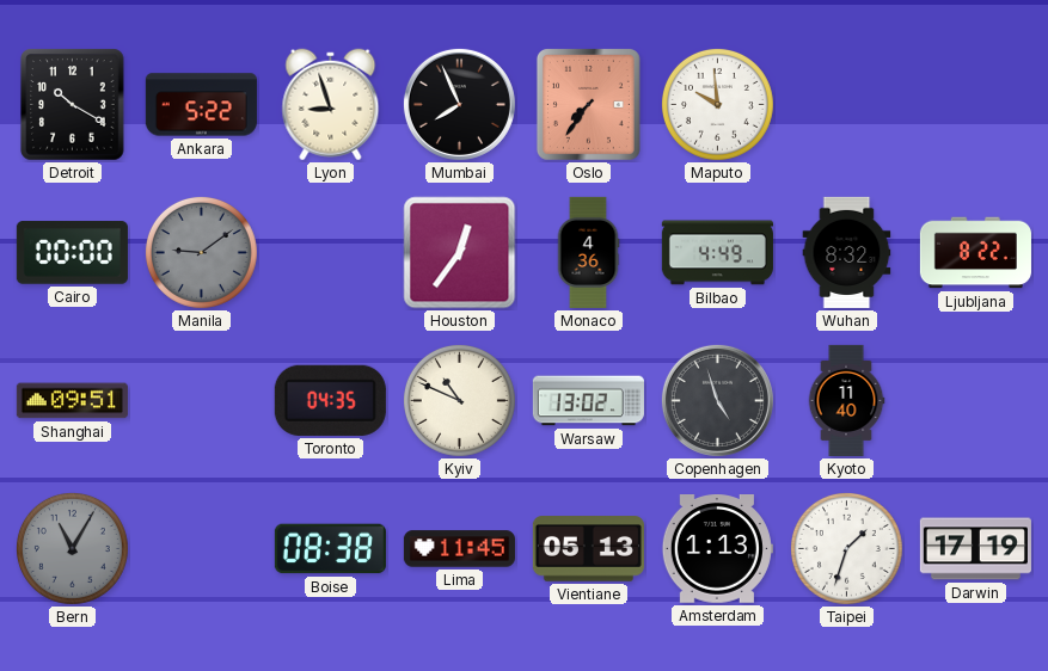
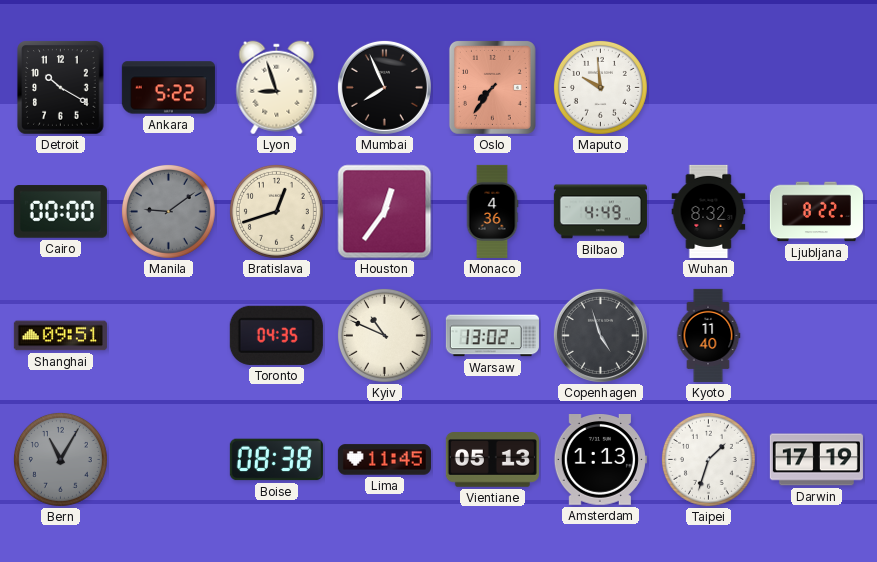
Bratislava: none -> 12:42
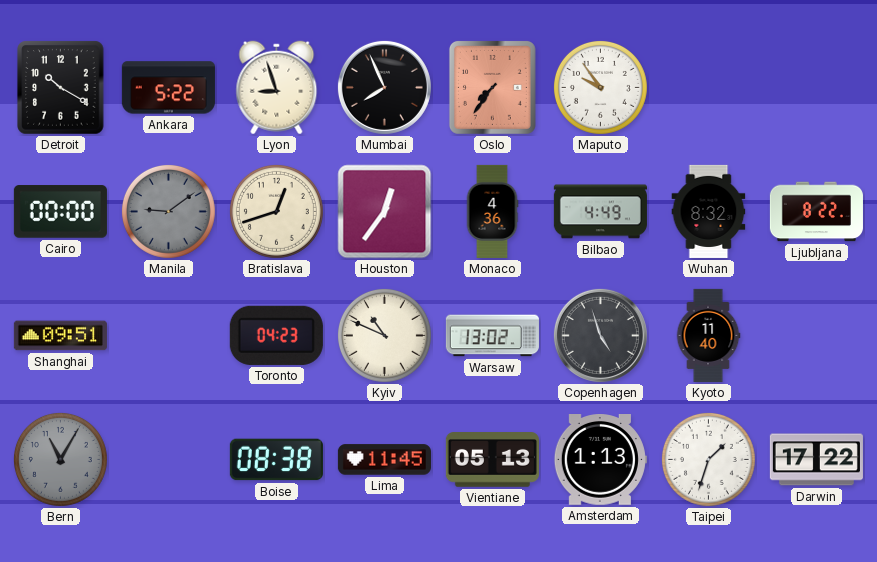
Maputo: 9:59 -> 9:54
Toronto: 04:35 -> 04:23
Darwin: 17:19 -> 17:22
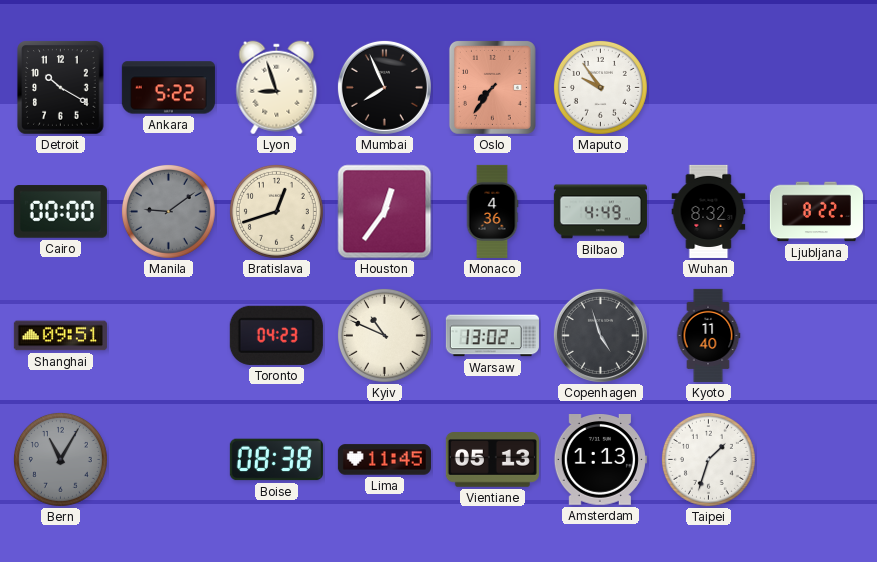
Darwin: 17:22 -> none
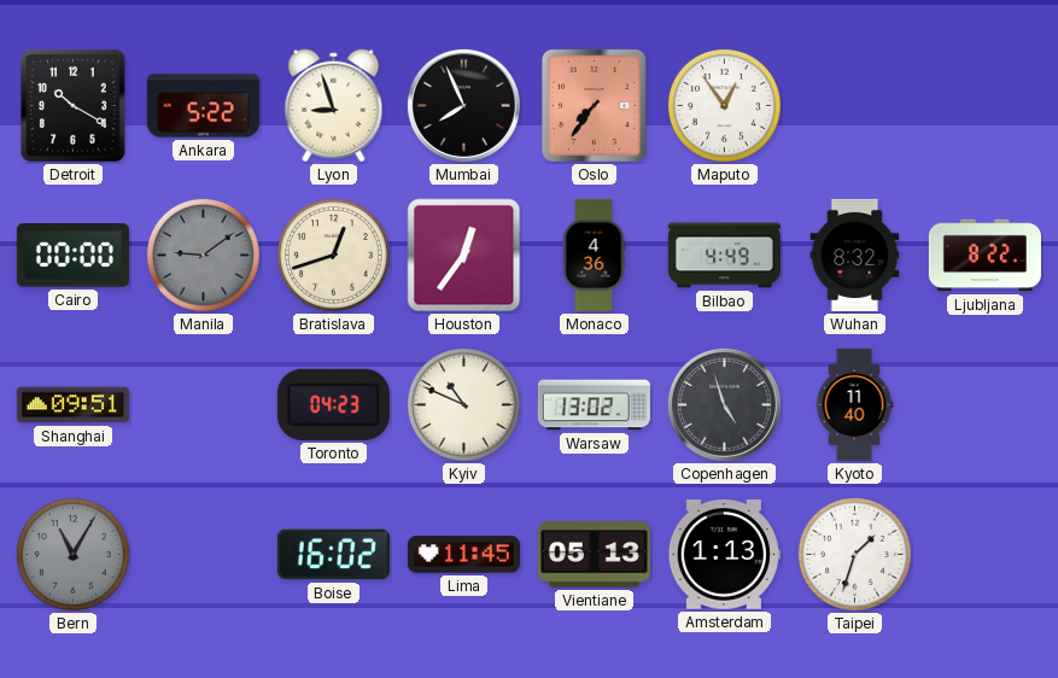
Maputo: 9:54 -> 12:54
Boise: 08:38 -> 16:02
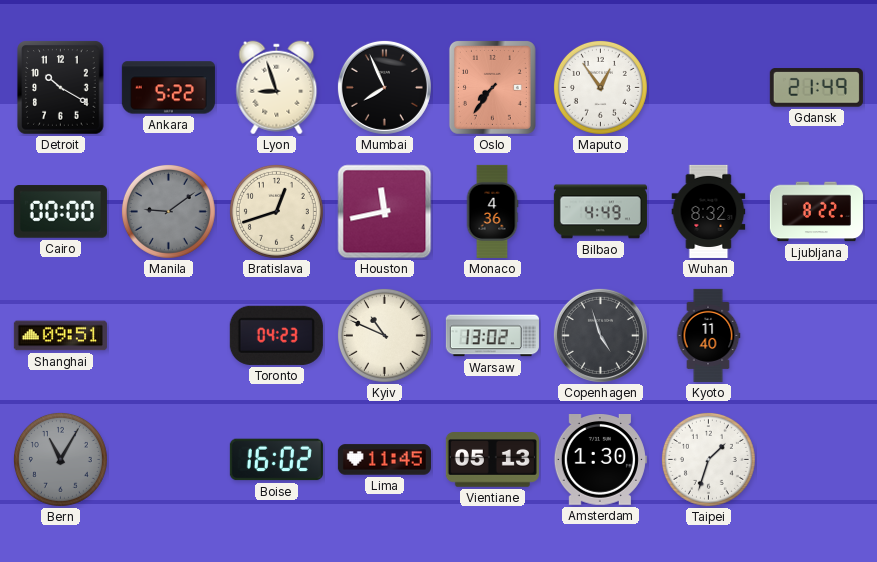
Gdansk: none -> 21:49
Houston: 12:36 -> 11:43
Amsterdam: 1:13 -> 1:30
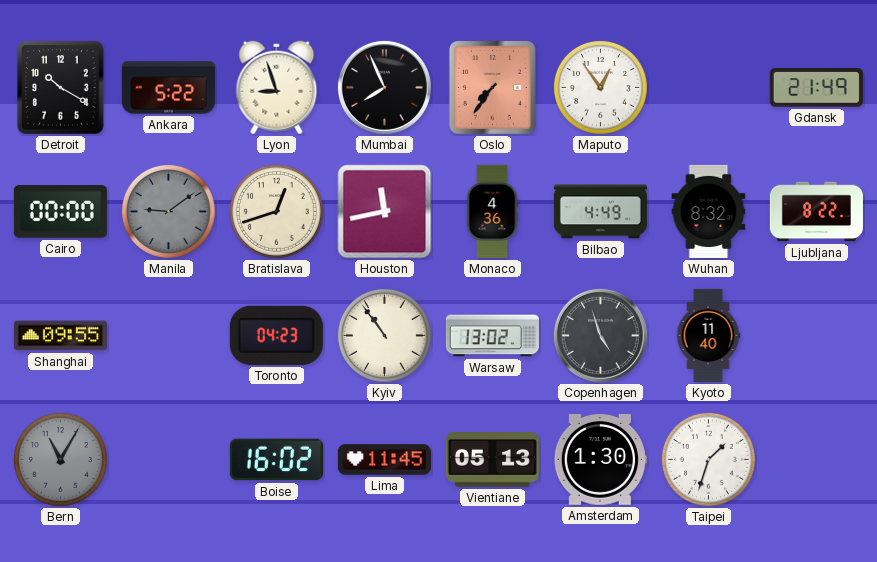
Shanghai: 09:51 -> 09:55
Kyiv: 10:49 -> 10:54
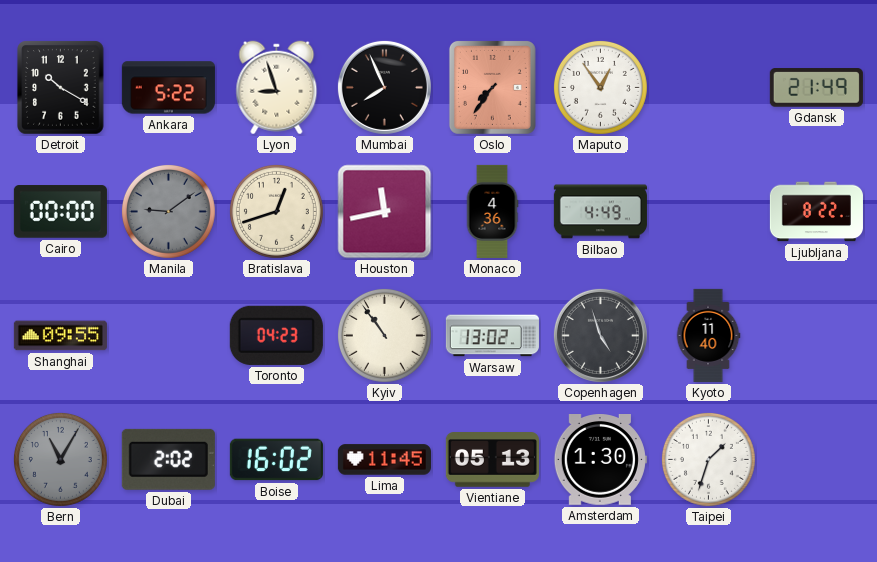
Wuhan: 8:32 -> none
Dubai: none -> 2:02
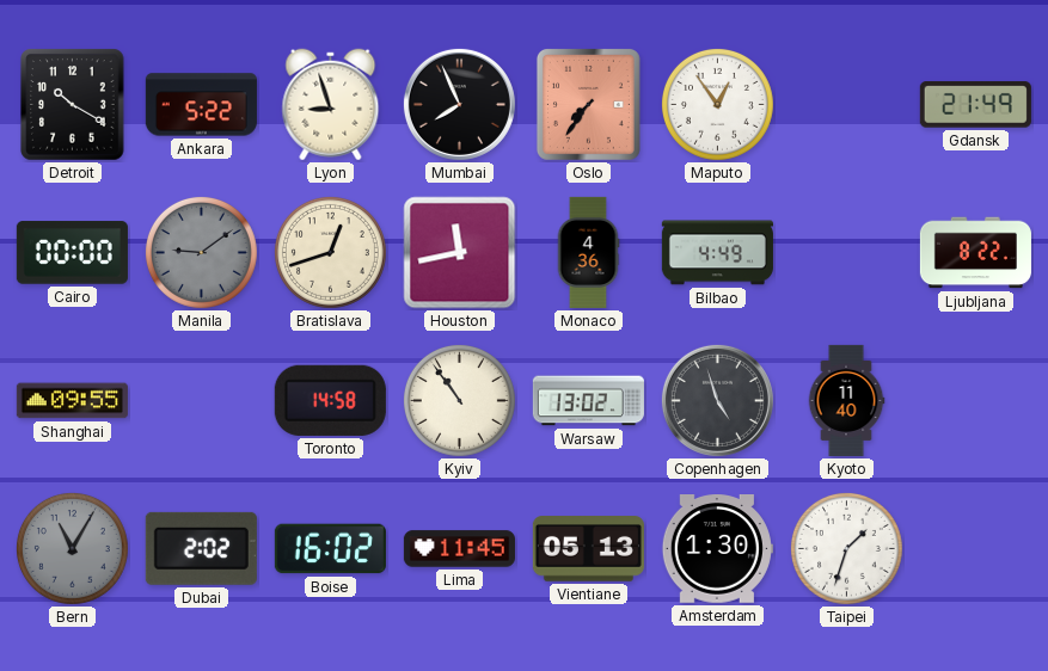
Toronto: 04:23 -> 14:58
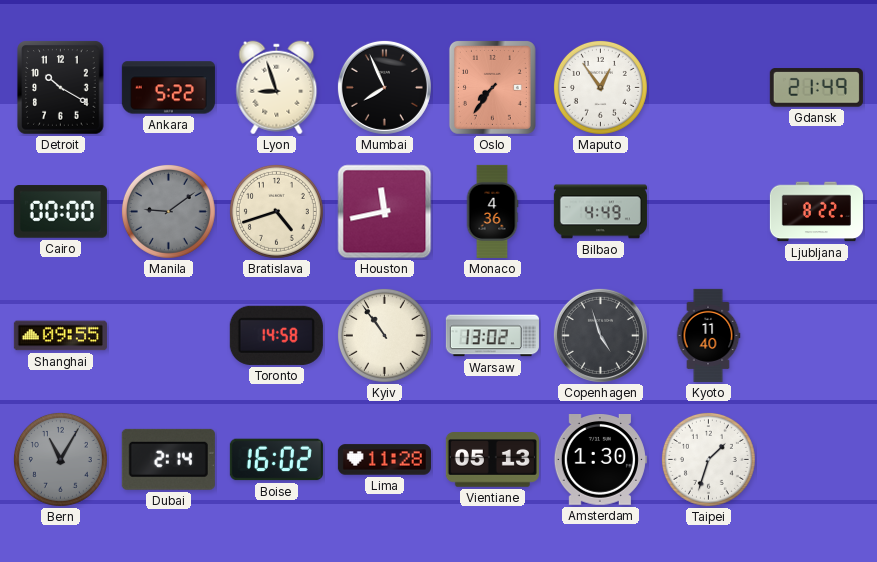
Bratislava: 12:42 -> 4:42
Dubai: 2:02 -> 2:14
Lima: 11:45 -> 11:28
